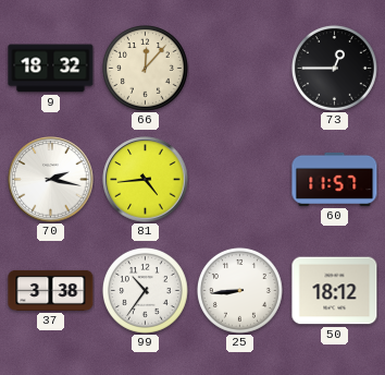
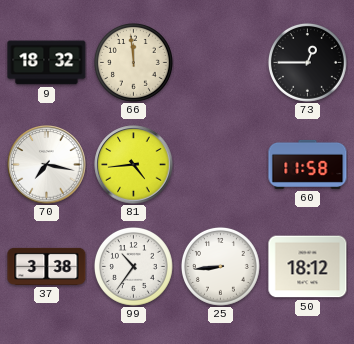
66: 12:07 -> 11:59
70: 2:17 -> 7:17
60: 11:57 -> 11:58
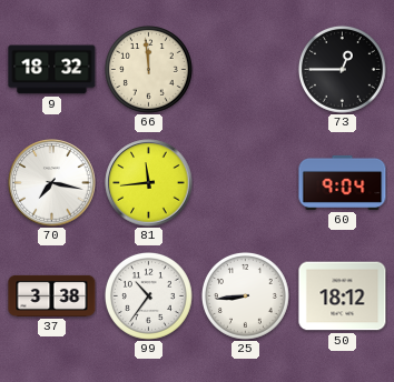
81: 4:44 -> 11:44
60: 11:58 -> 9:04
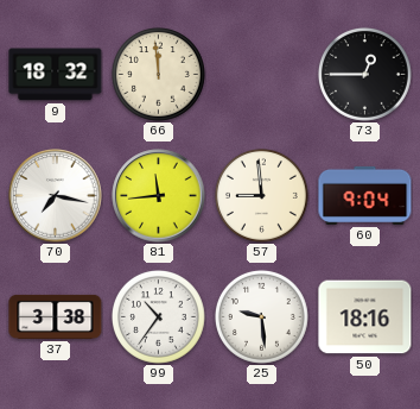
57: none -> 8:59
25: 8:44 -> 9:29
50: 18:12 -> 18:16
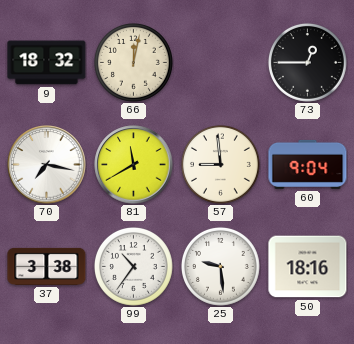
66: 11:59 -> 12:02
81: 11:44 -> 11:40
